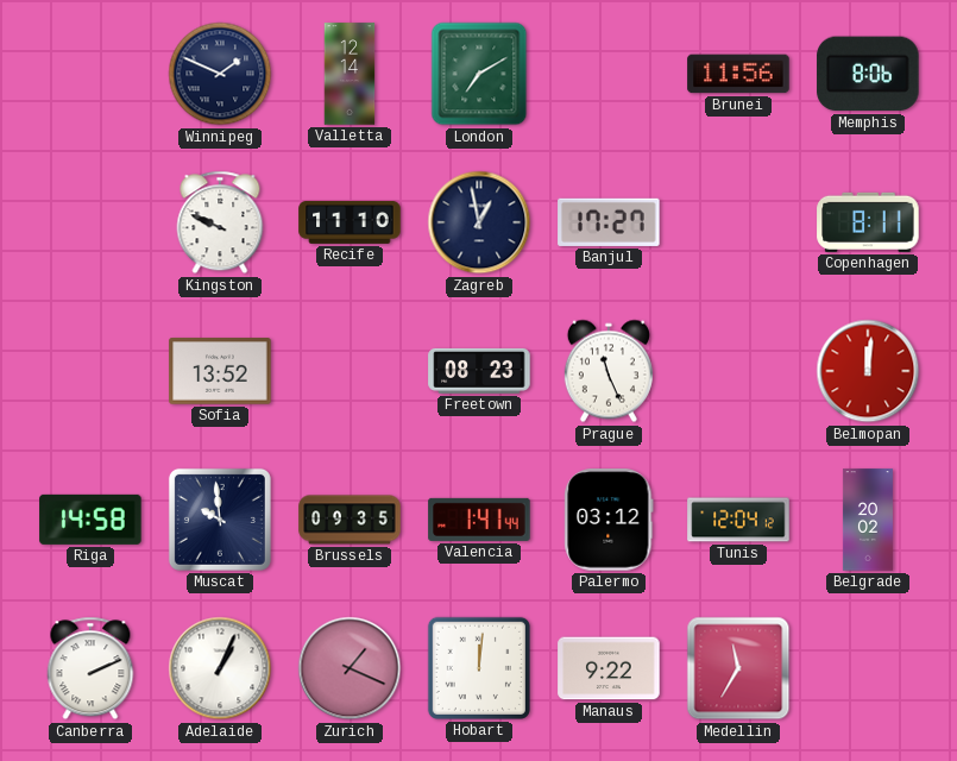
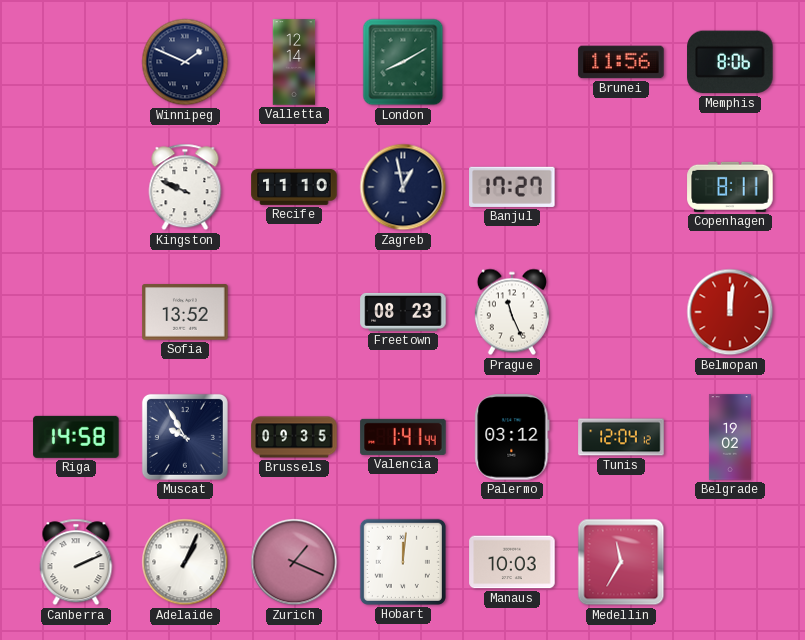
London: 7:10 -> 8:10
Muscat: 9:59 -> 9:55
Belgrade: 20:02 -> 19:02
Manaus: 9:22 -> 10:03
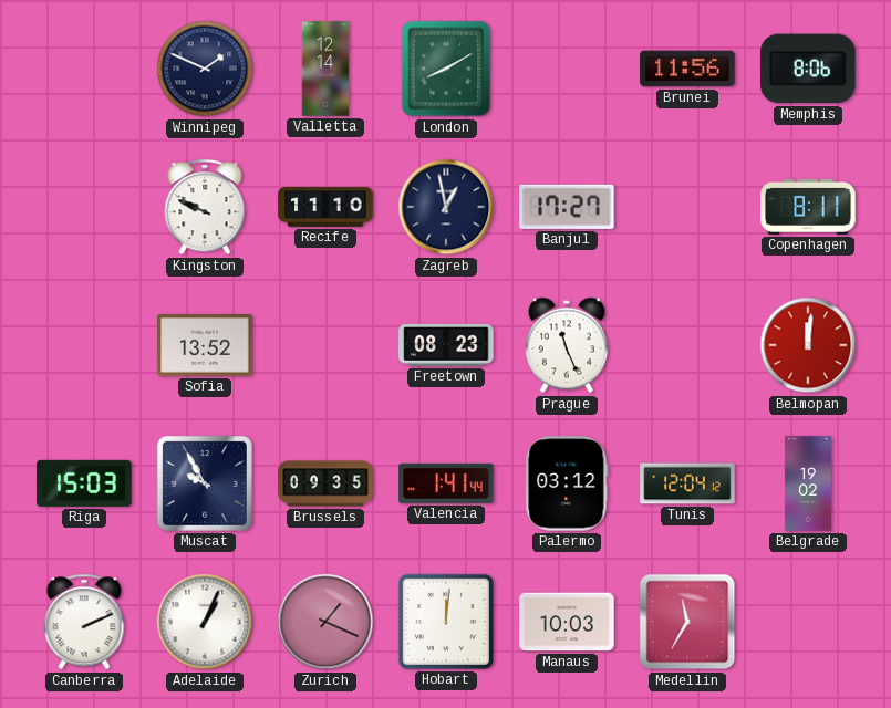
Riga: 14:58 -> 15:03
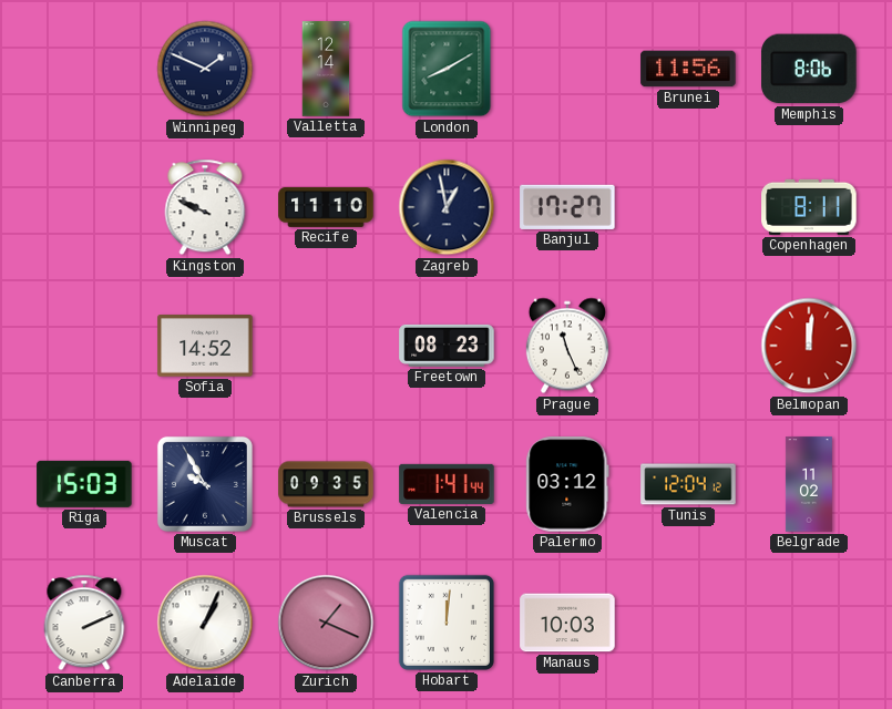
Sofia: 13:52 -> 14:52
Belgrade: 19:02 -> 11:02
Medellin: 11:35 -> none
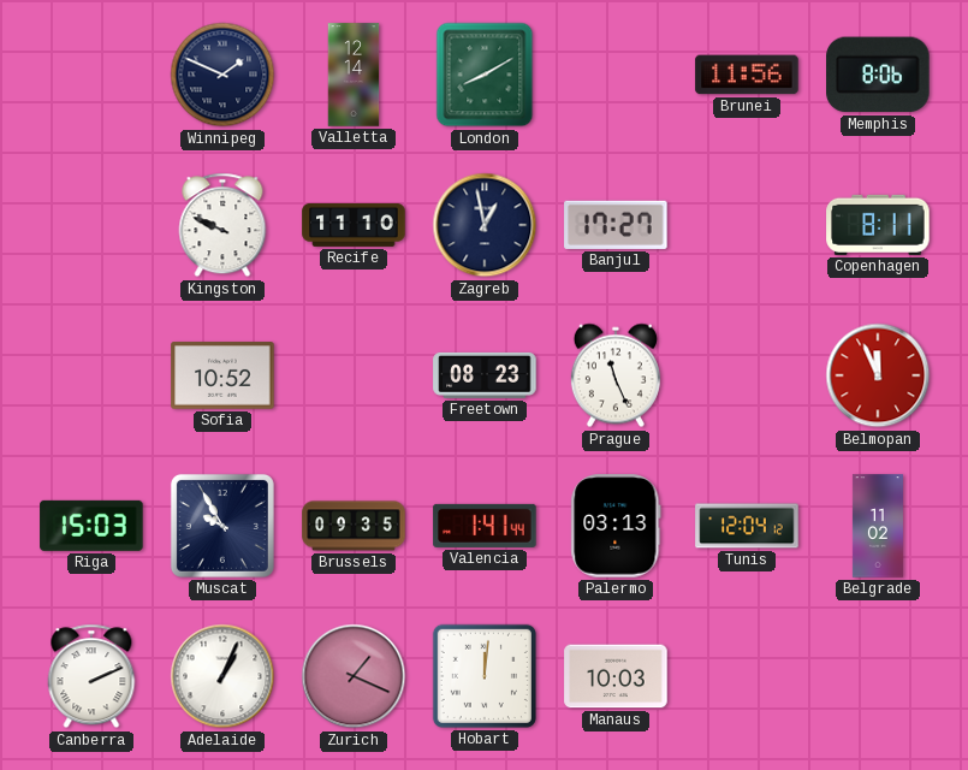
Sofia: 14:52 -> 10:52
Belmopan: 12:01 -> 11:56
Palermo: 03:12 -> 03:13
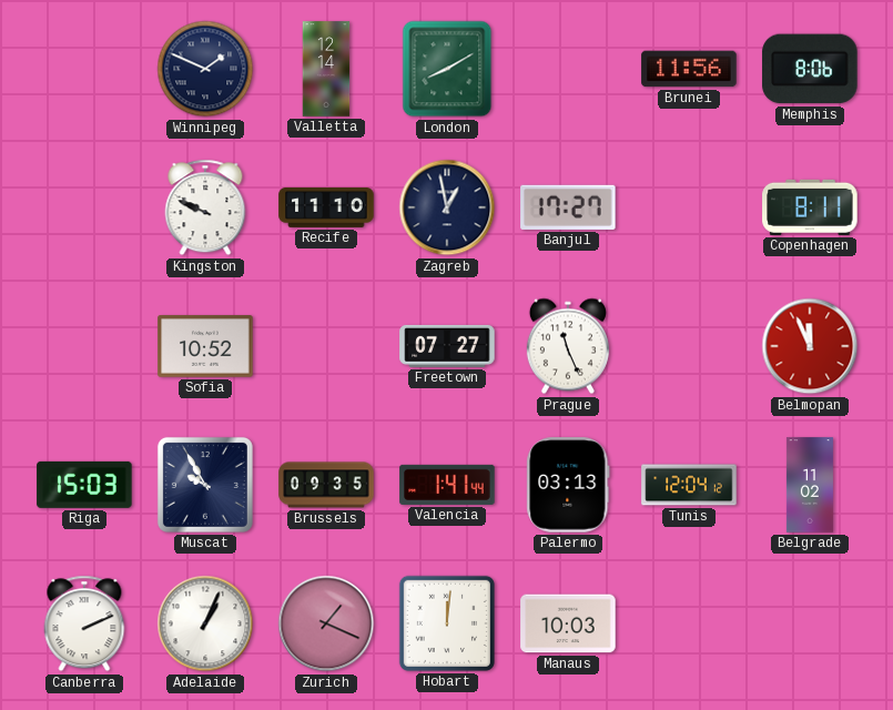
Freetown: 08:23 -> 07:27
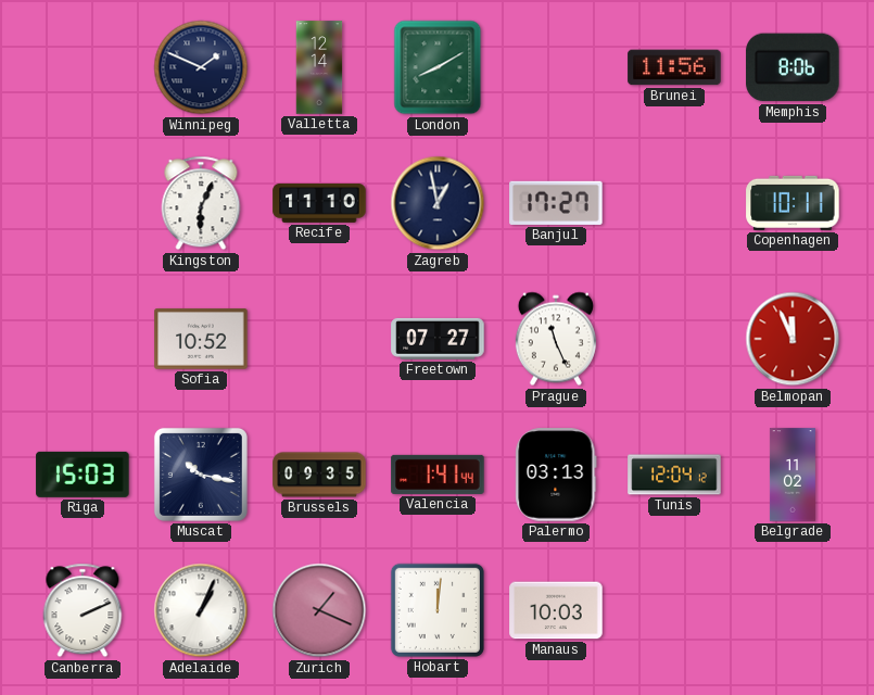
Kingston: 9:49 -> 6:04
Copenhagen: 8:11 -> 10:11
Muscat: 9:55 -> 10:17
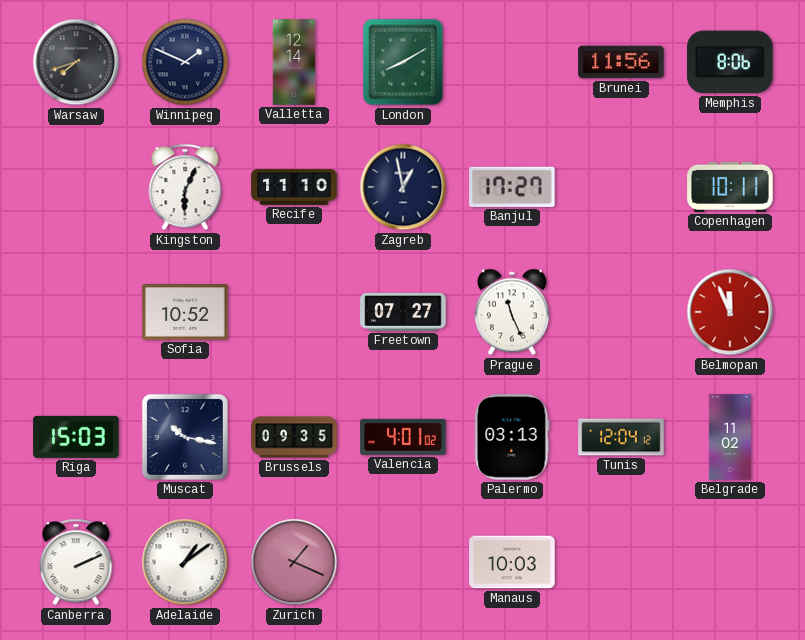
Warsaw: none -> 7:42
Valencia: 1:41 -> 4:01
Adelaide: 1:04 -> 1:09
Hobart: 12:01 -> none
